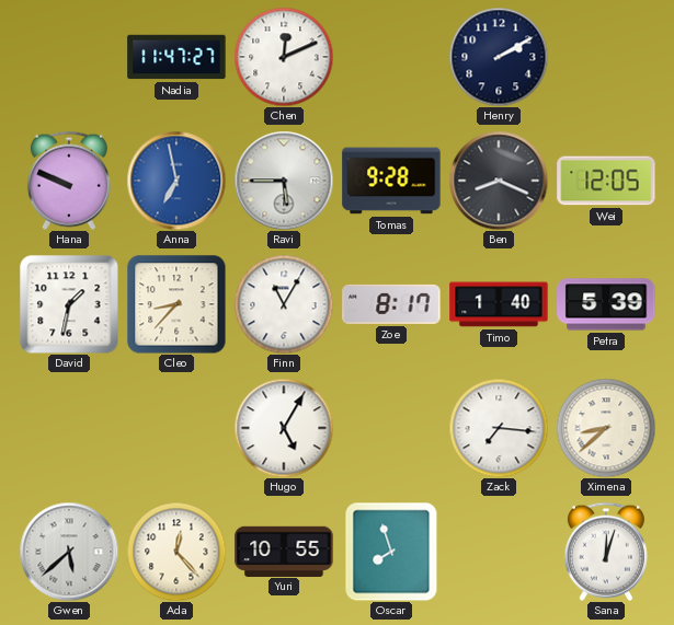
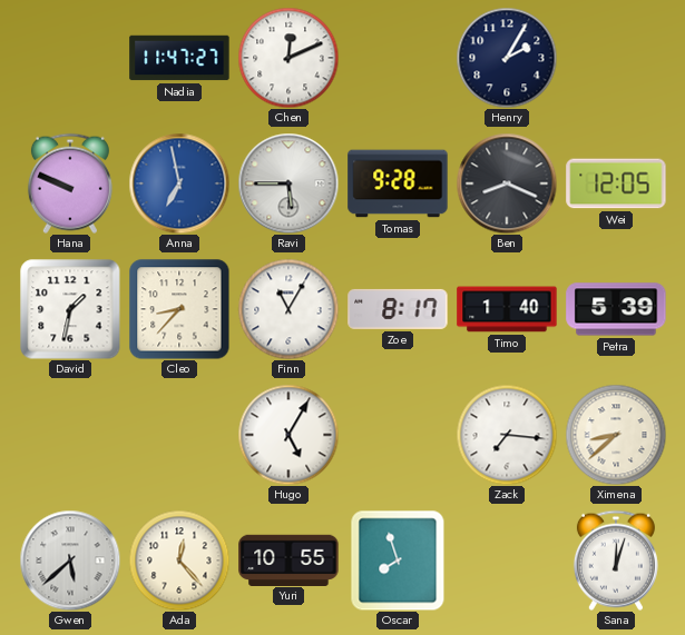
Henry: 2:10 -> 2:05
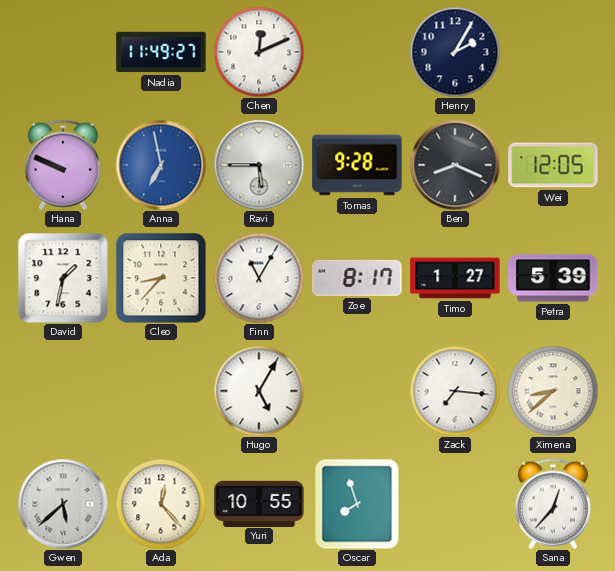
Nadia: 11:47 -> 11:49
Timo: 1:40 -> 1:27
Sana: 12:03 -> 12:37
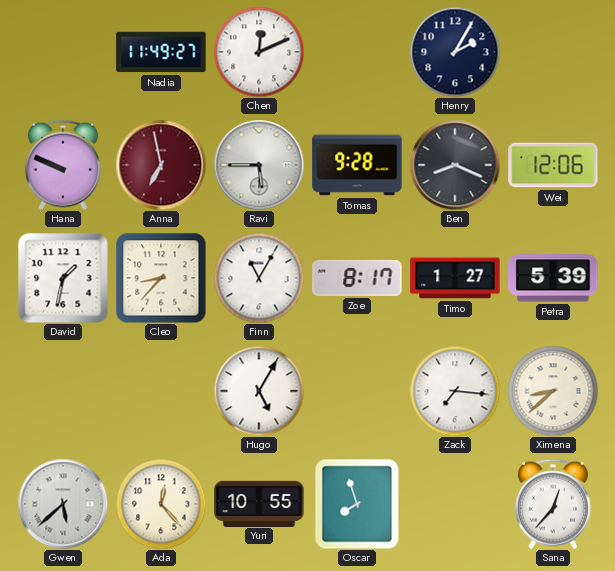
Anna dial: blue -> burgundy
Wei: 12:05 -> 12:06
